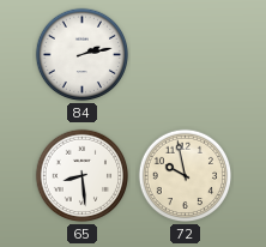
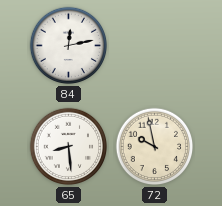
84: 2:13 -> 12:13
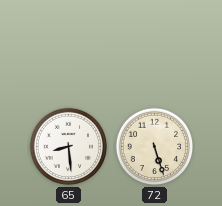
84: 12:13 -> none
72: 9:58 -> 5:27
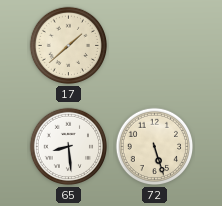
17: none -> 1:38
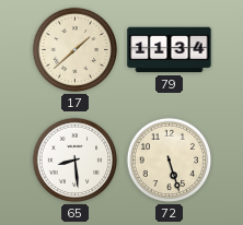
79: none -> 11:34
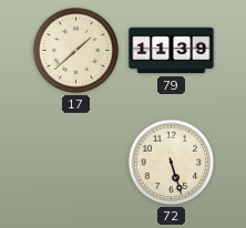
79: 11:34 -> 11:39
65: 8:29 -> none
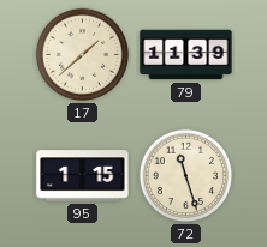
95: none -> 1:15
72: 5:27 -> 11:27
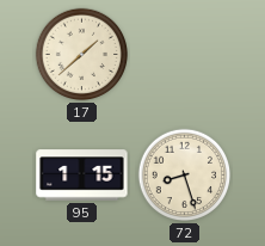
79: 11:39 -> none
72: 11:27 -> 8:27
